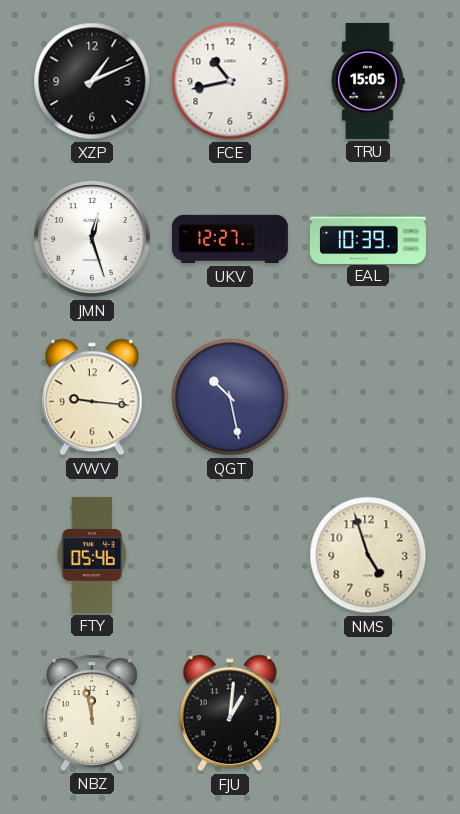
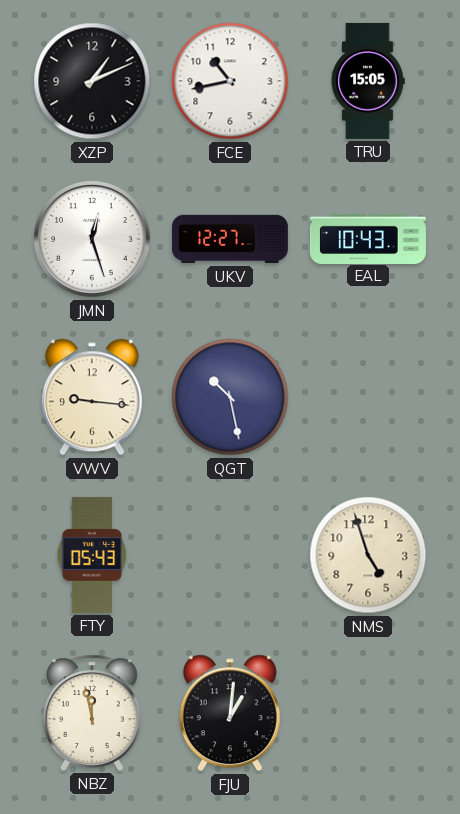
EAL: 10:39 -> 10:43
FTY: 05:46 -> 05:43
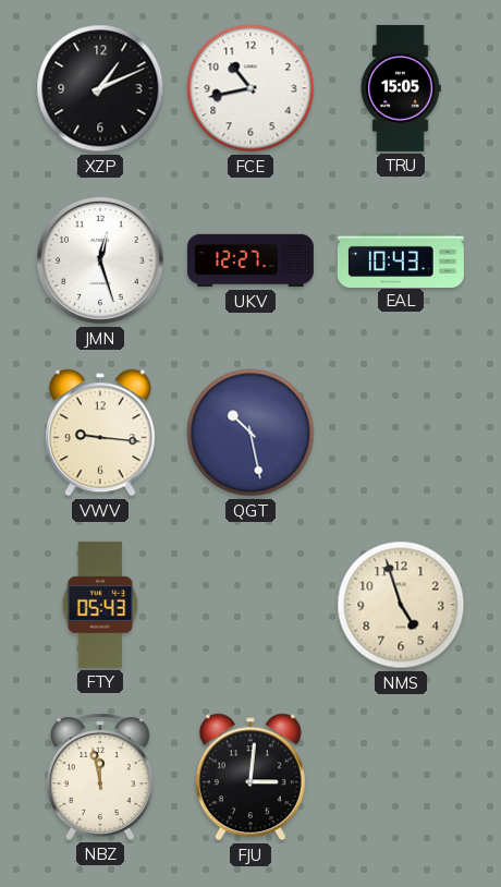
FJU: 1:01 -> 3:01
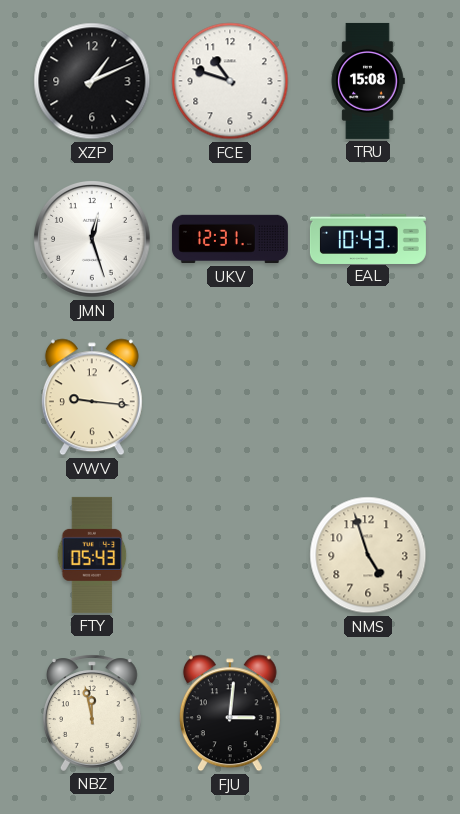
FCE: 10:43 -> 10:48
TRU: 15:05 -> 15:08
UKV: 12:27 -> 12:31
QGT: 10:28 -> none
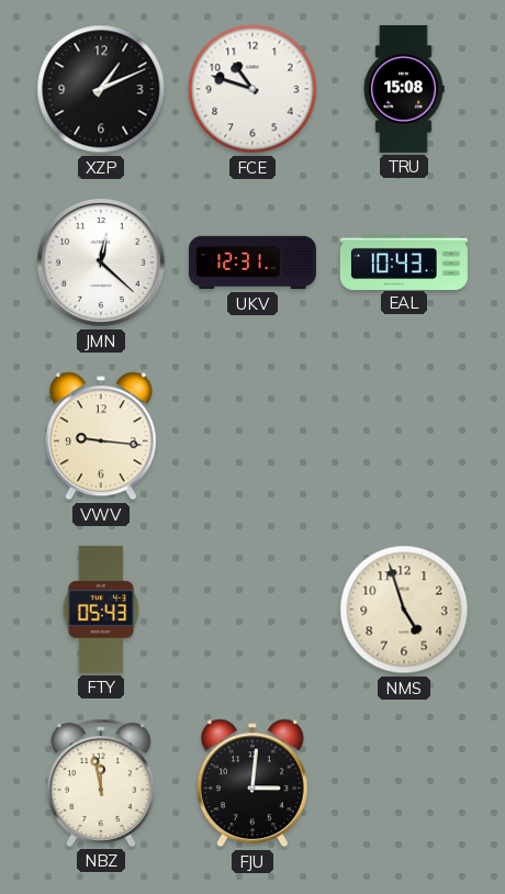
JMN: 12:27 -> 12:22
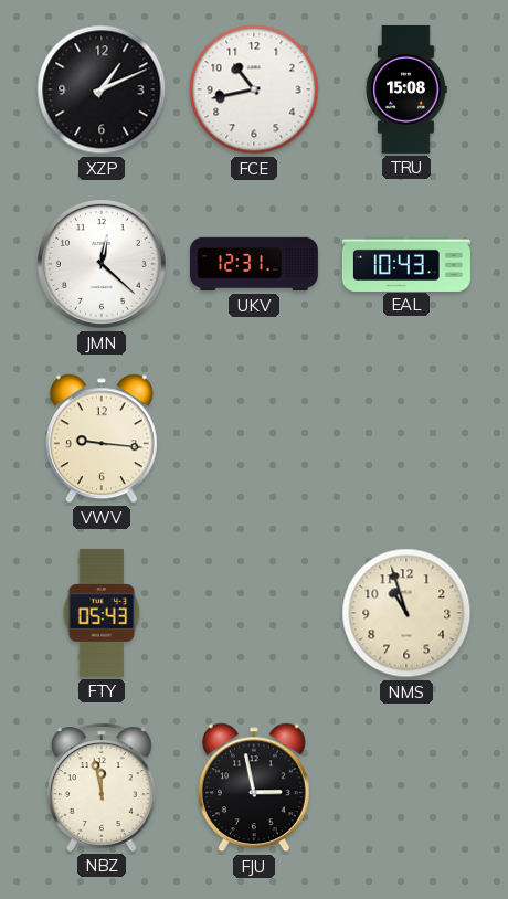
FCE: 10:48 -> 10:43
NMS: 4:57 -> 10:57
FJU: 3:01 -> 2:58
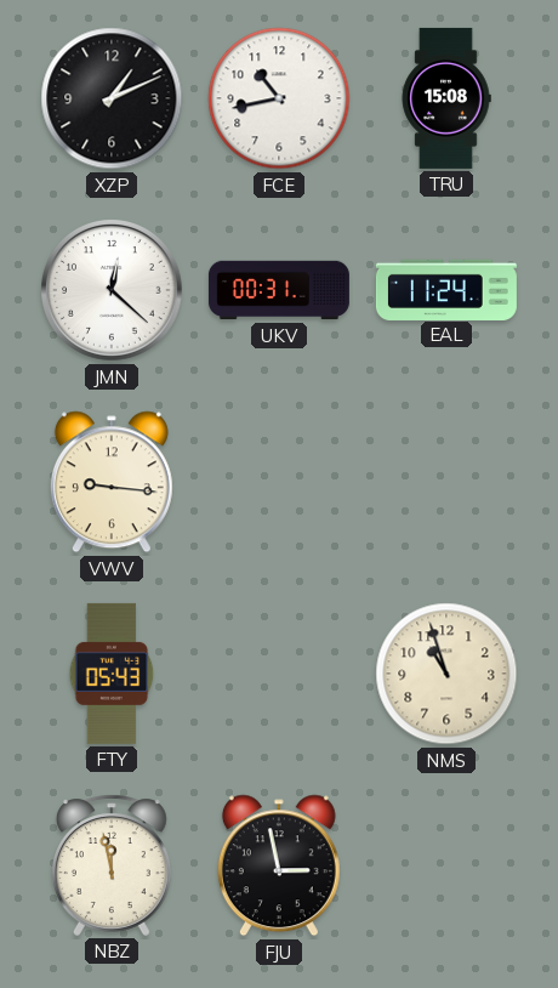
UKV: 12:31 -> 00:31
EAL: 10:43 -> 11:24
